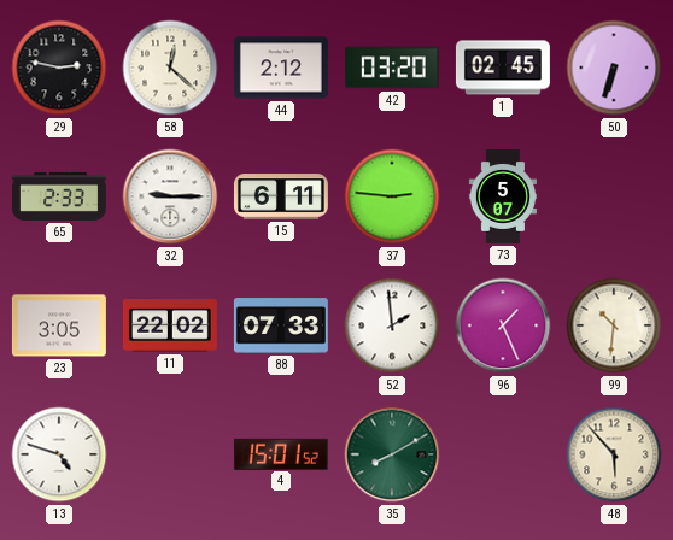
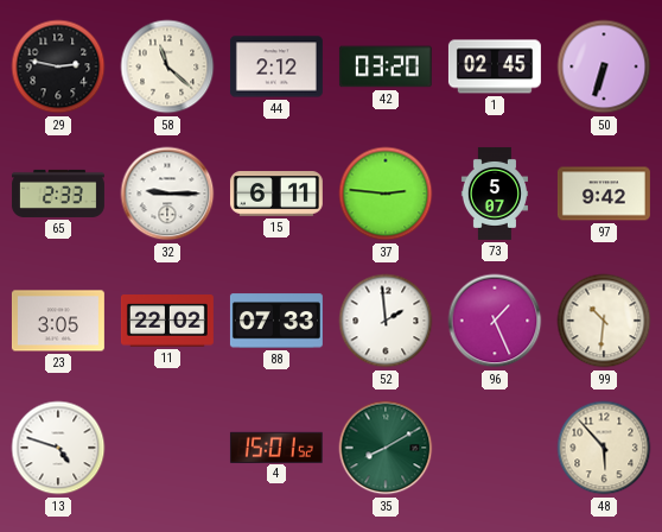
58: 12:22 -> 11:22
97: none -> 9:42
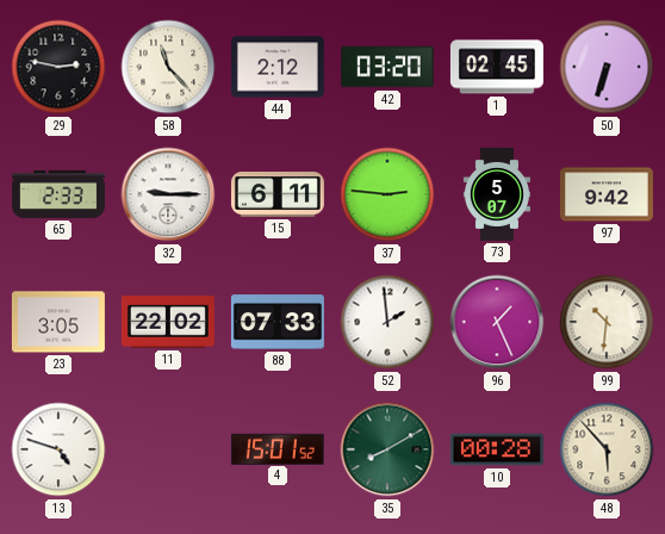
58: 11:22 -> 11:23
10: none -> 00:28
